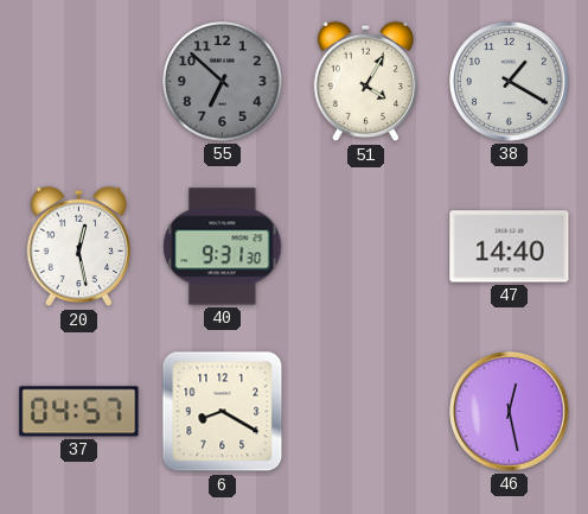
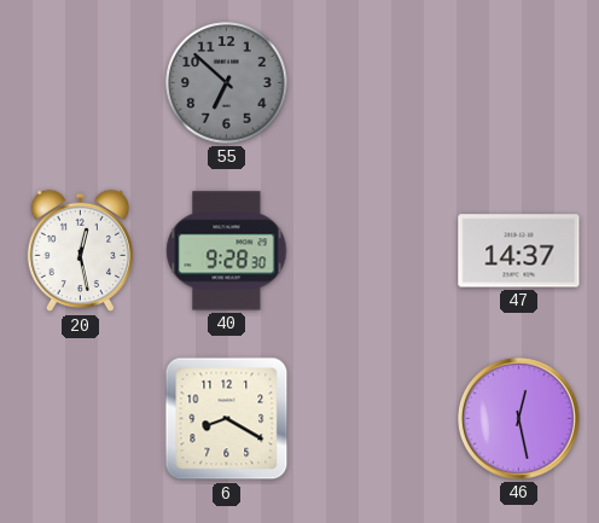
51: 4:05 -> none
38: 1:20 -> none
40: 9:31 -> 9:28
47: 14:40 -> 14:37
37: 04:57 -> none
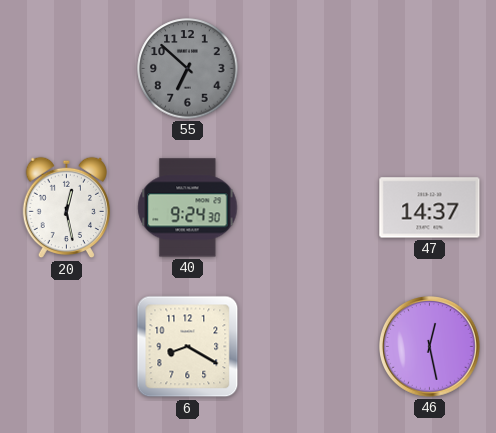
40: 9:28 -> 9:24
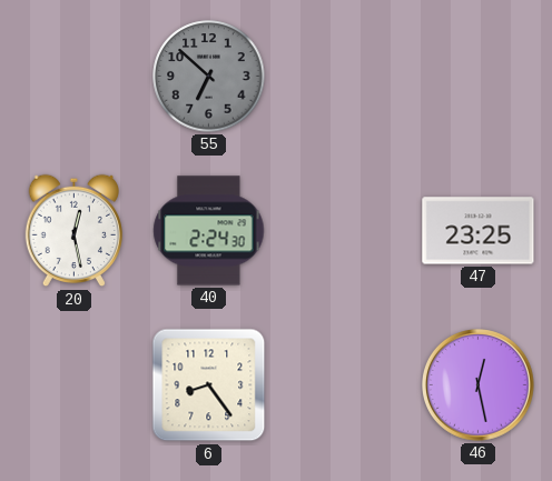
40: 9:24 -> 2:24
47: 14:37 -> 23:25
6: 8:20 -> 8:24
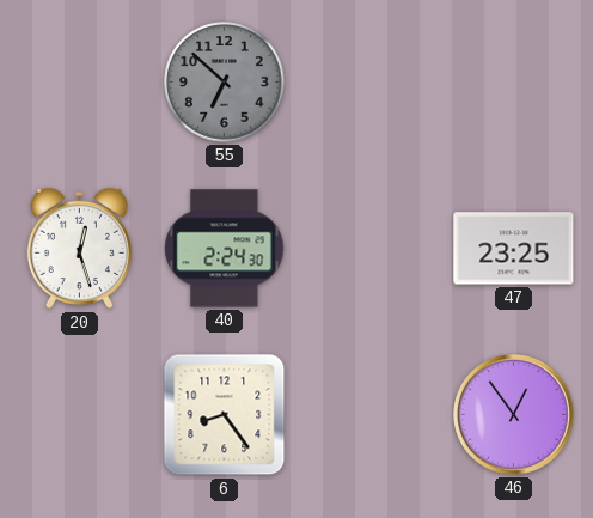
20: 12:28 -> 12:27
46: 12:28 -> 12:54
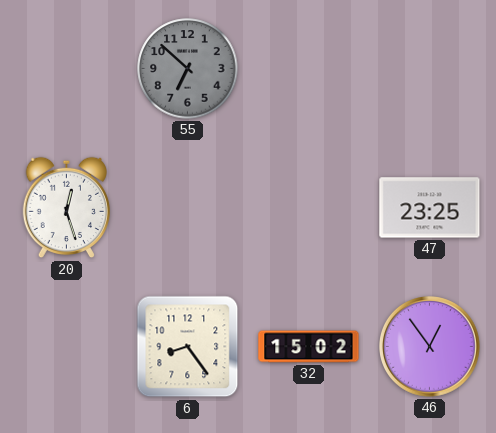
40: 2:24 -> none
32: none -> 15:02
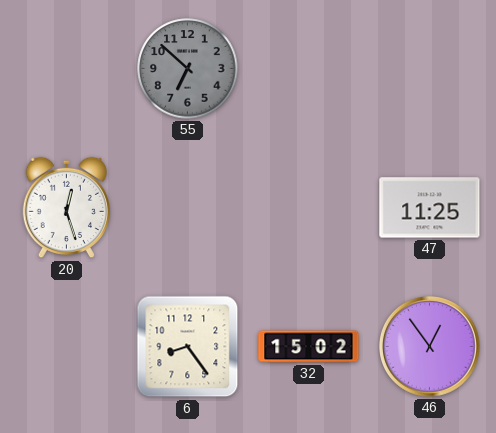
47: 23:25 -> 11:25
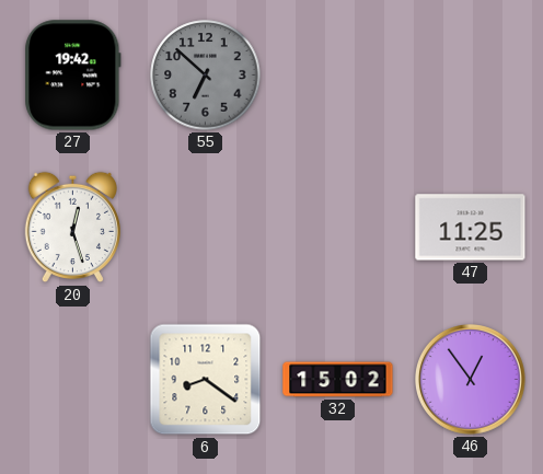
27: none -> 19:42
6: 8:24 -> 8:21
